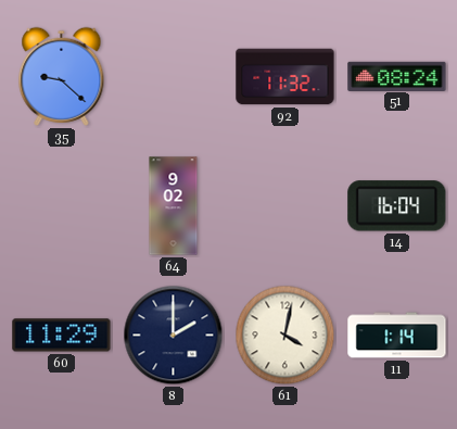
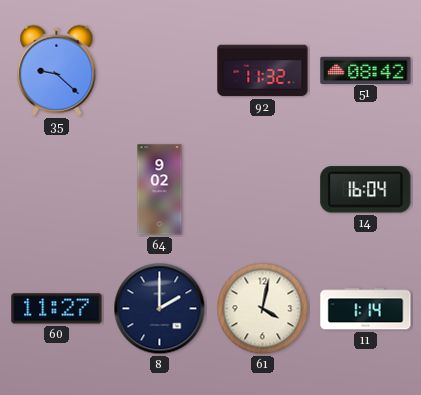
51: 08:24 -> 08:42
60: 11:29 -> 11:27
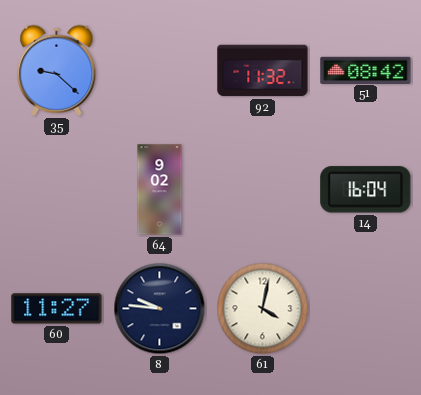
8: 2:00 -> 9:46
11: 1:14 -> none
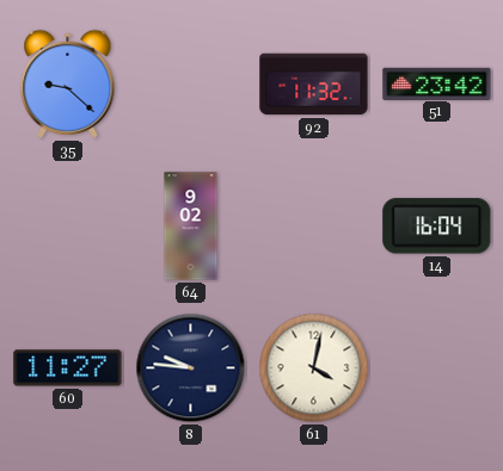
51: 08:42 -> 23:42
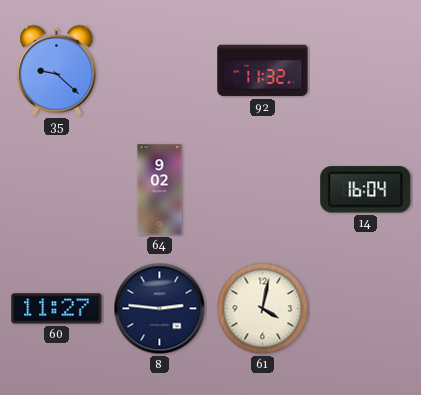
51: 23:42 -> none
8: 9:46 -> 2:46
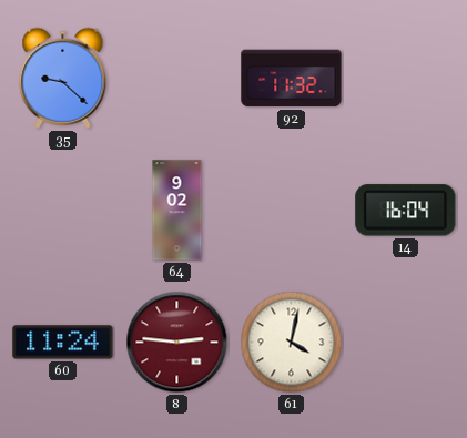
60: 11:27 -> 11:24
8 dial: navy -> burgundy
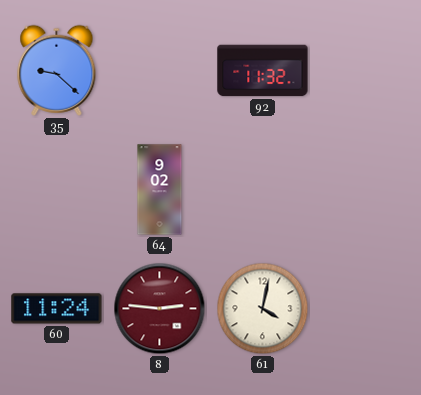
14: 16:04 -> none
